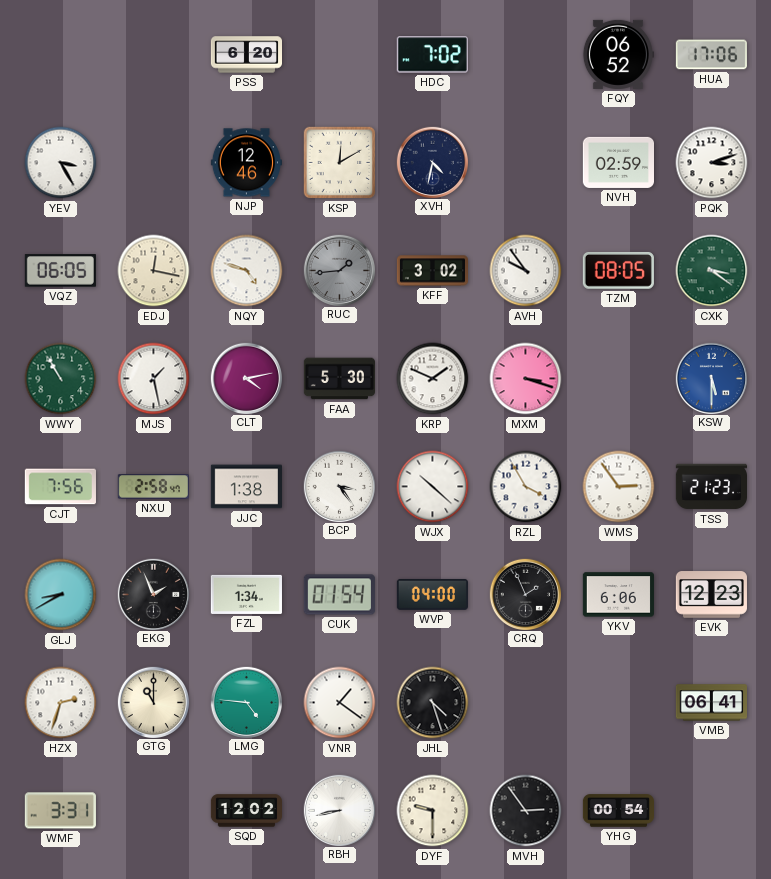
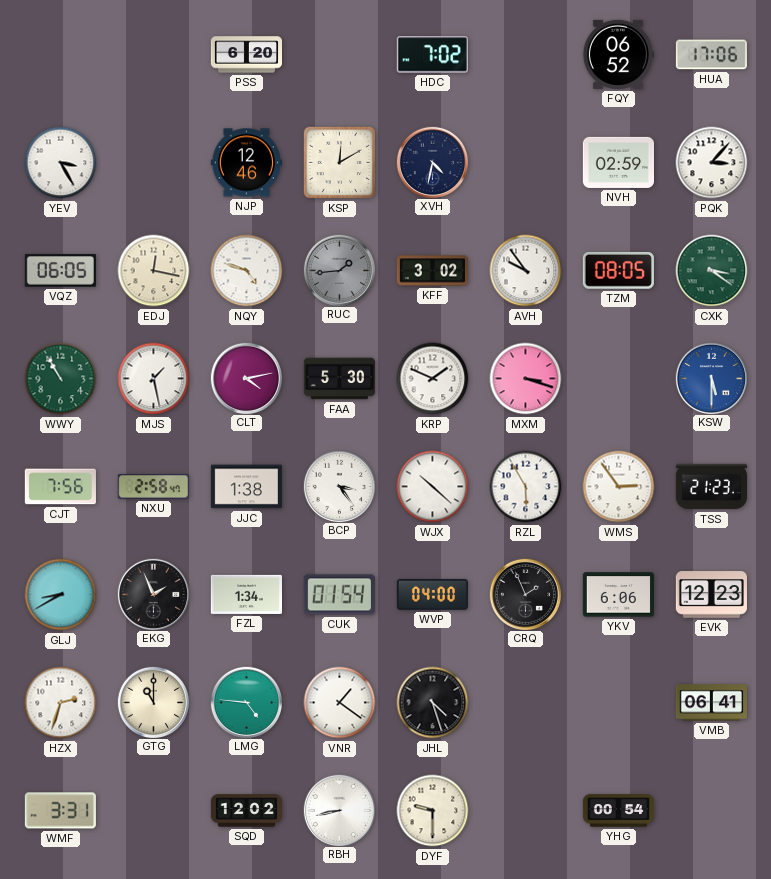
PQK: 3:12 -> 3:07
RZL: 3:55 -> 5:55
MVH: 2:54 -> none
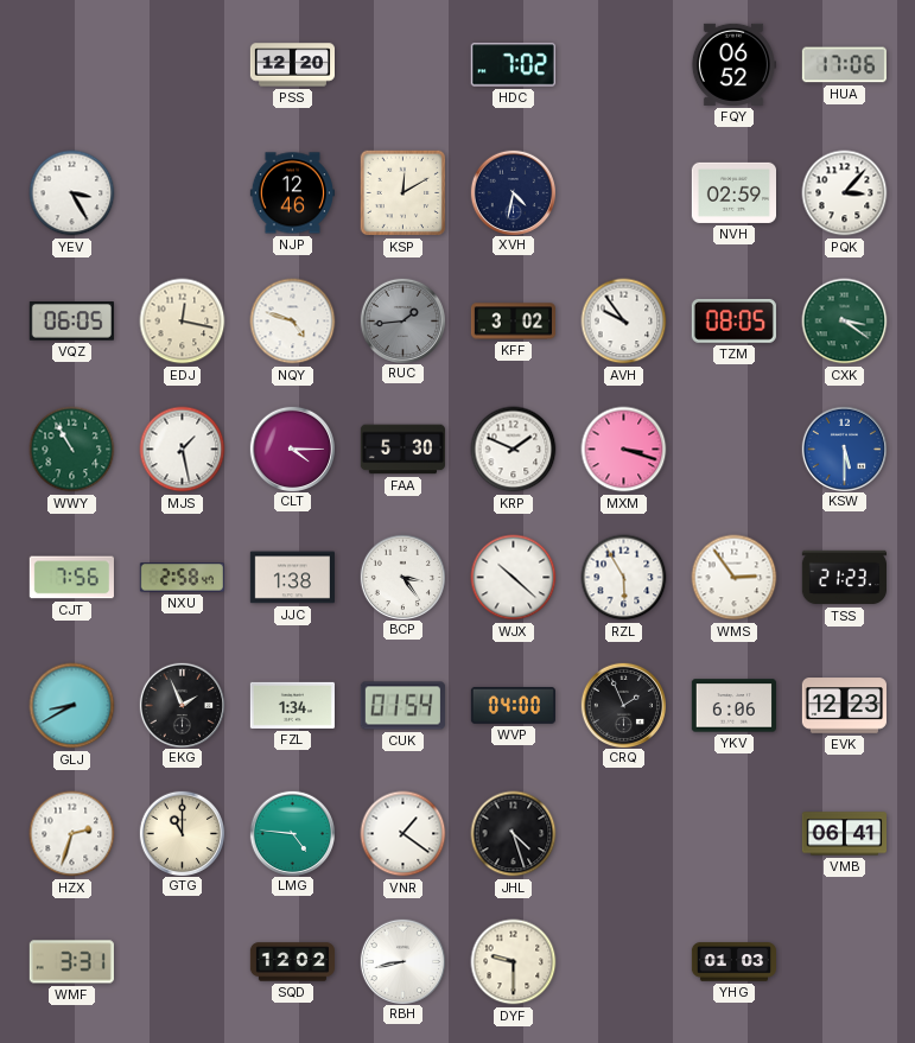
PSS: 6:20 -> 12:20
CLT: 4:13 -> 4:15
YHG: 00:54 -> 01:03
